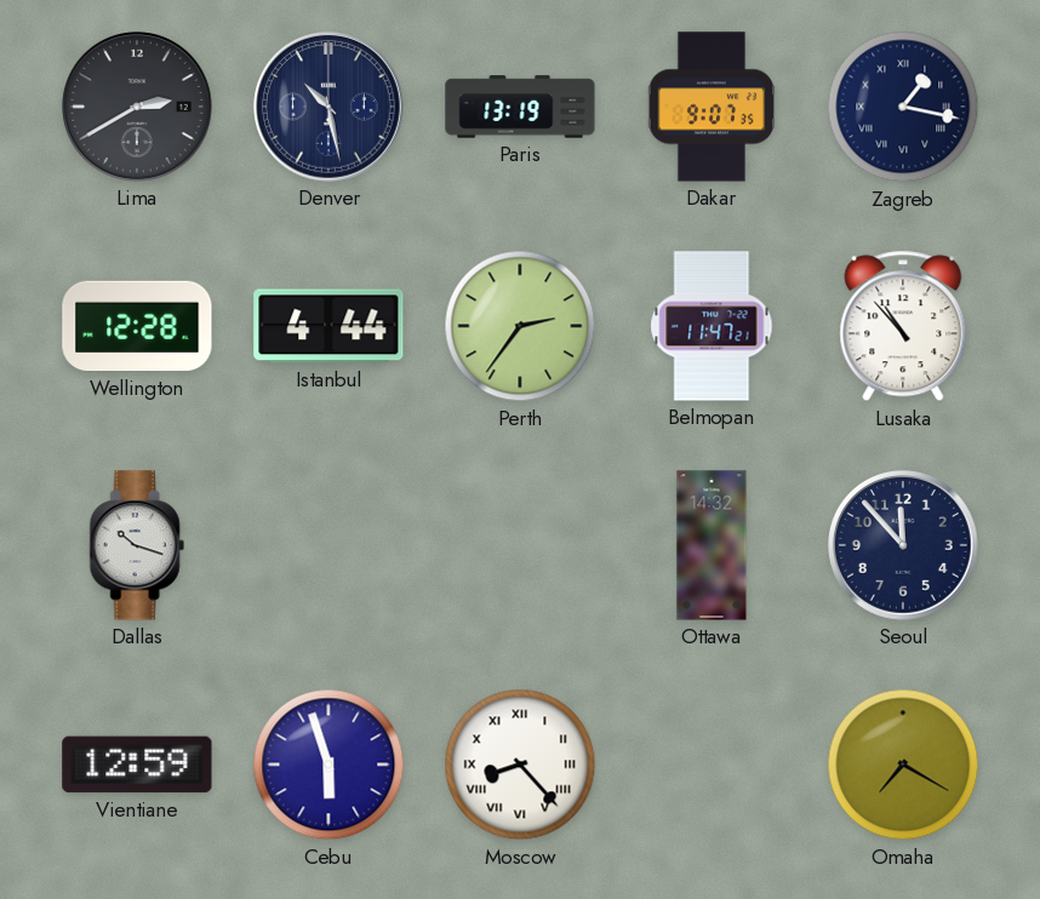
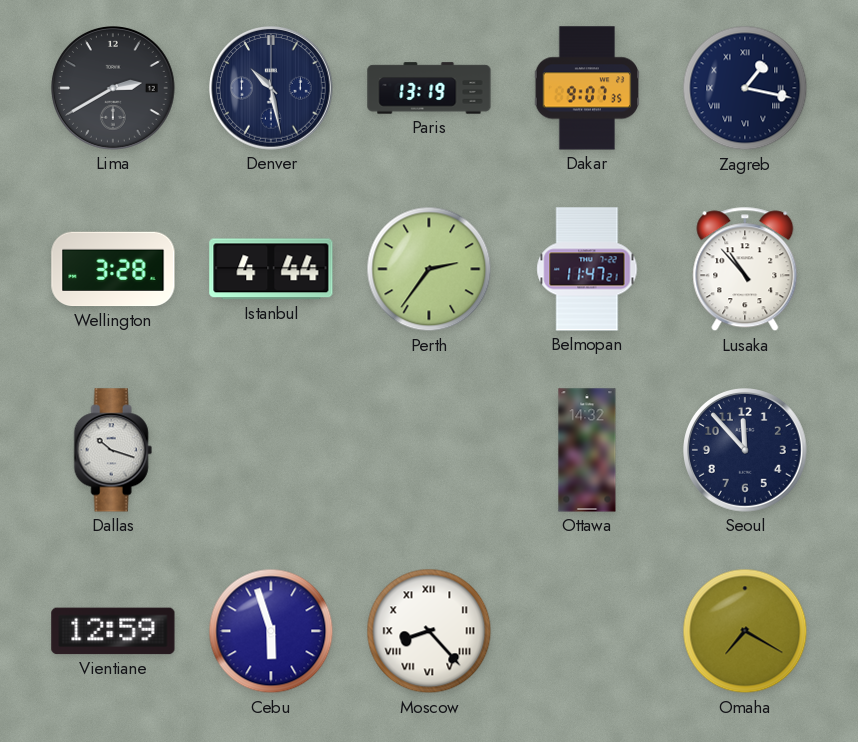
Wellington: 12:28 -> 3:28
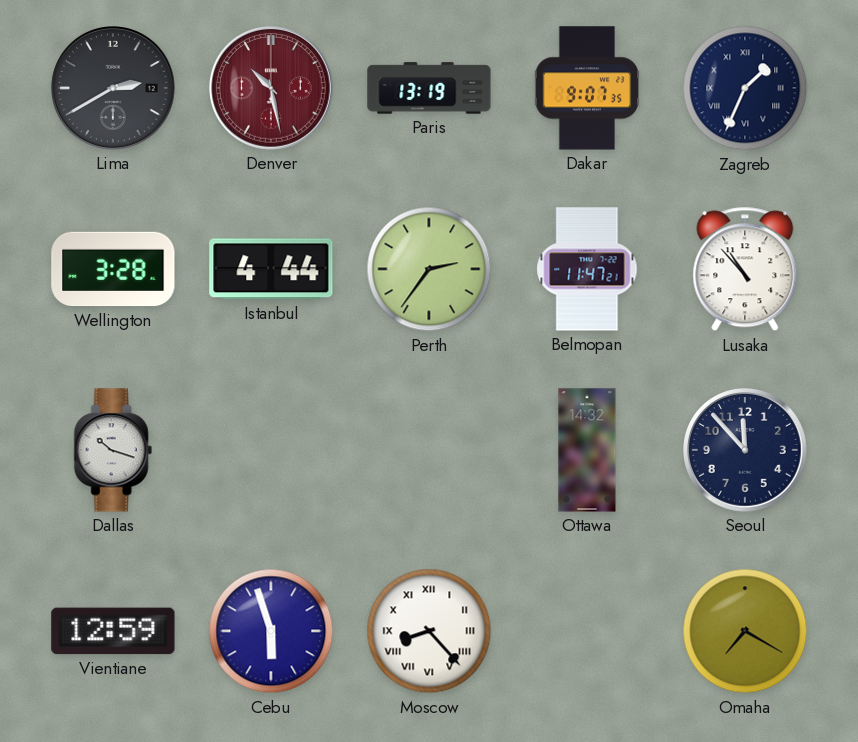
Denver dial: navy -> burgundy
Zagreb: 1:17 -> 1:34
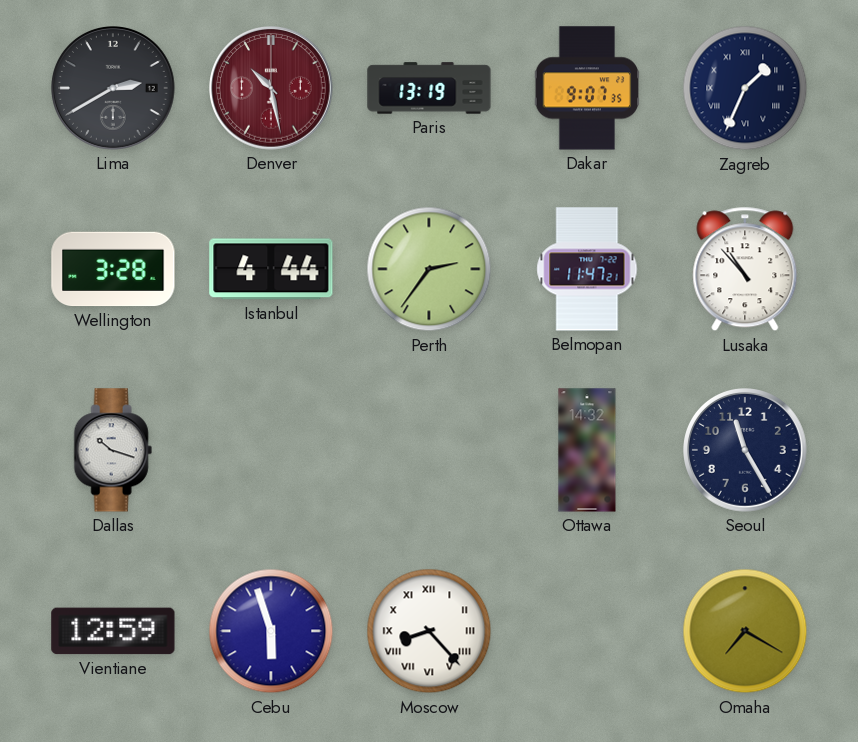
Seoul: 11:53 -> 11:25
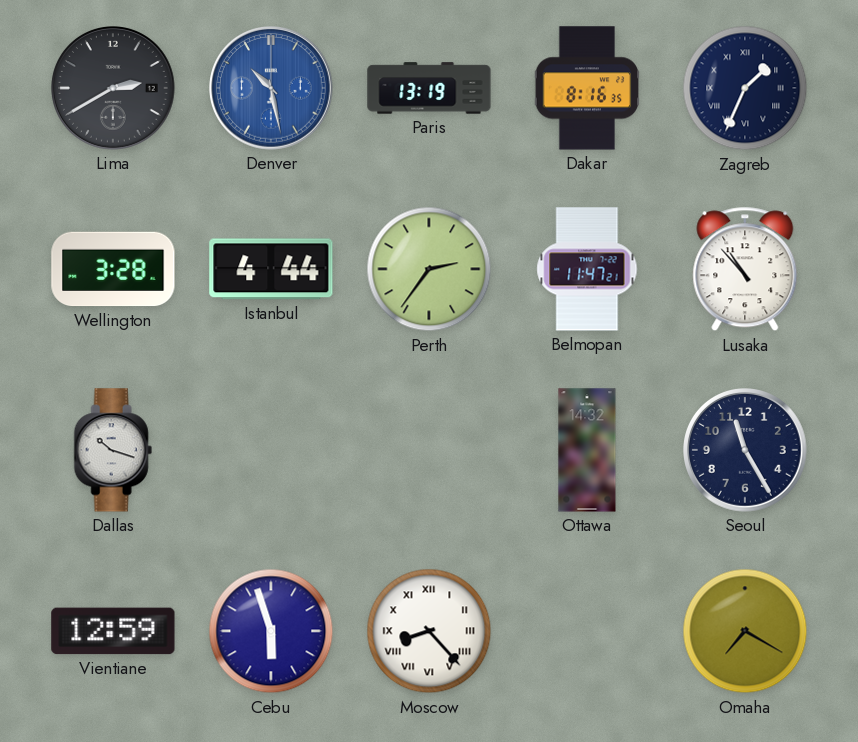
Denver dial: burgundy -> blue
Dakar: 9:07 -> 8:16
